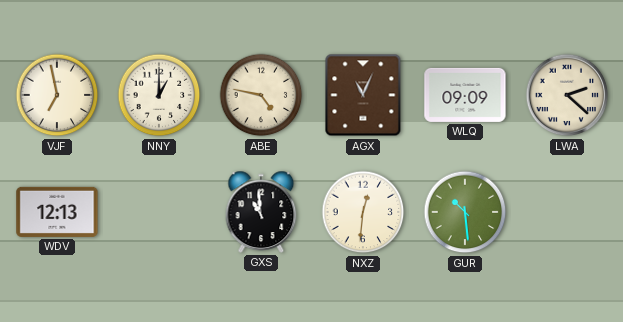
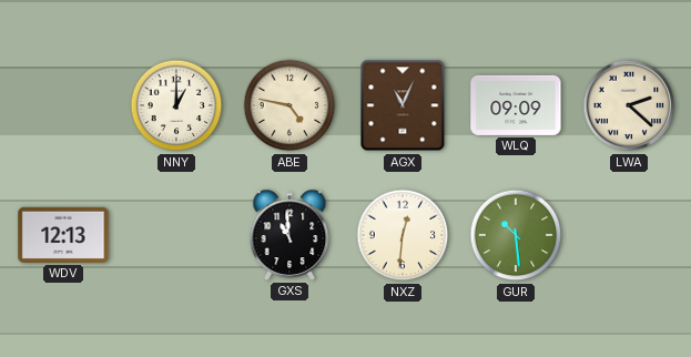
VJF: 6:58 -> none
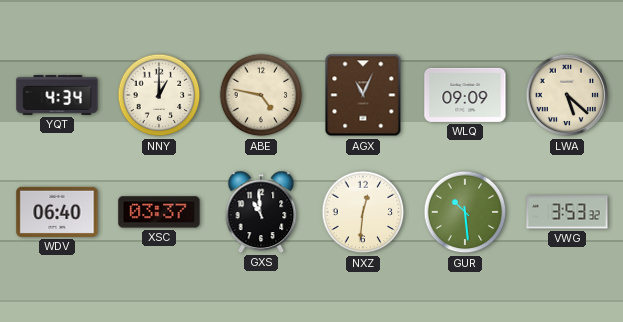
YQT: none -> 4:34
LWA: 2:22 -> 5:22
WDV: 12:13 -> 06:40
XSC: none -> 03:37
VWG: none -> 3:53
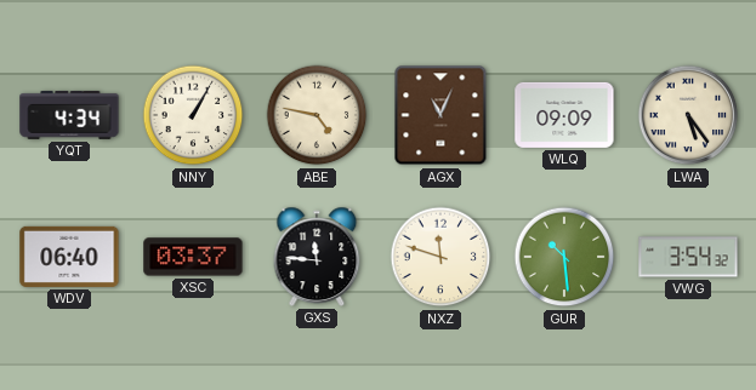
NNY: 1:00 -> 1:05
LWA: 5:22 -> 5:24
GXS: 10:59 -> 11:46
NXZ: 12:31 -> 11:48
VWG: 3:53 -> 3:54
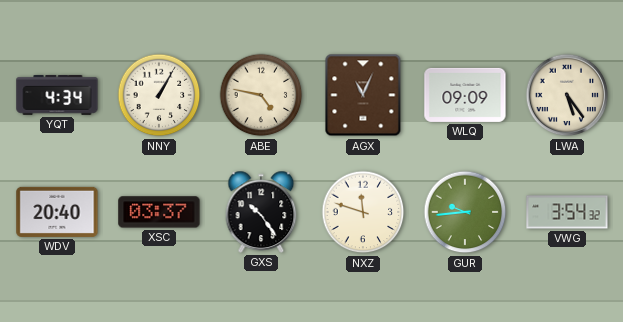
WDV: 06:40 -> 20:40
GXS: 11:46 -> 10:24
GUR: 10:29 -> 9:44
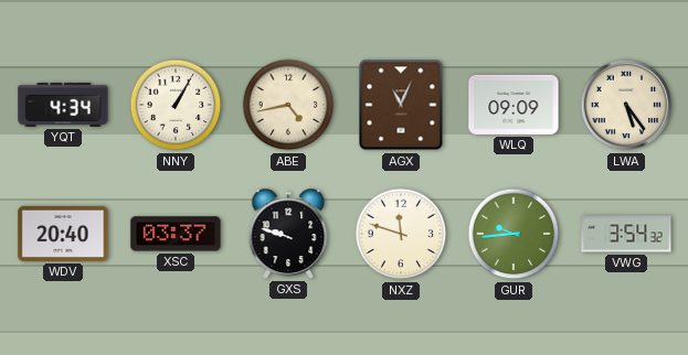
ABE: 4:47 -> 4:43
GXS: 10:24 -> 9:48
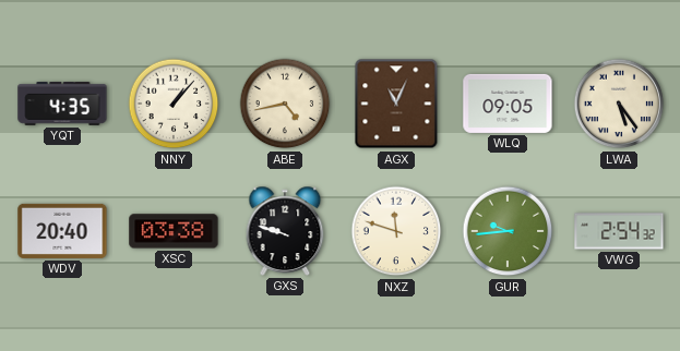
YQT: 4:34 -> 4:35
NNY: 1:05 -> 1:07
WLQ: 09:09 -> 09:05
XSC: 03:37 -> 03:38
VWG: 3:54 -> 2:54
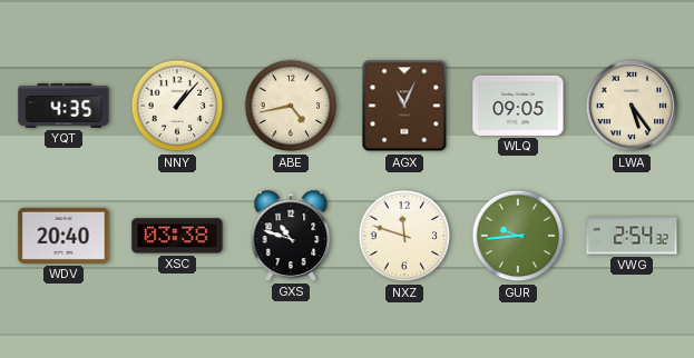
GXS: 9:48 -> 10:48
